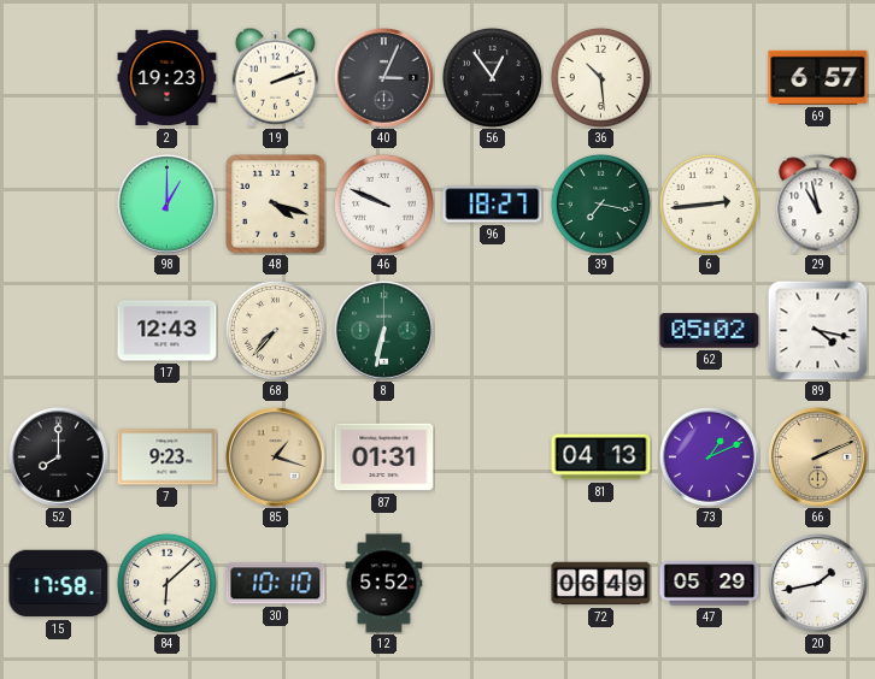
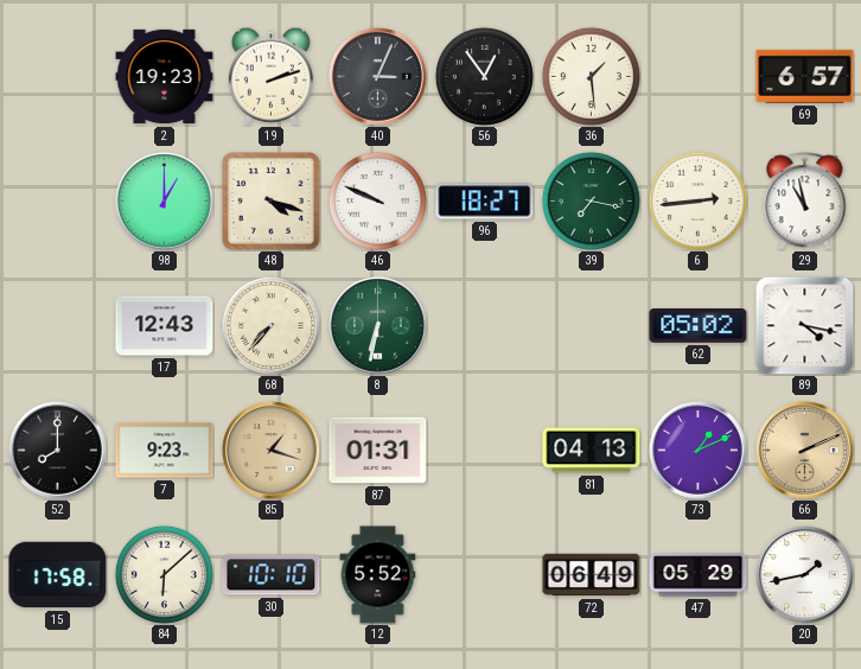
36: 10:29 -> 1:29
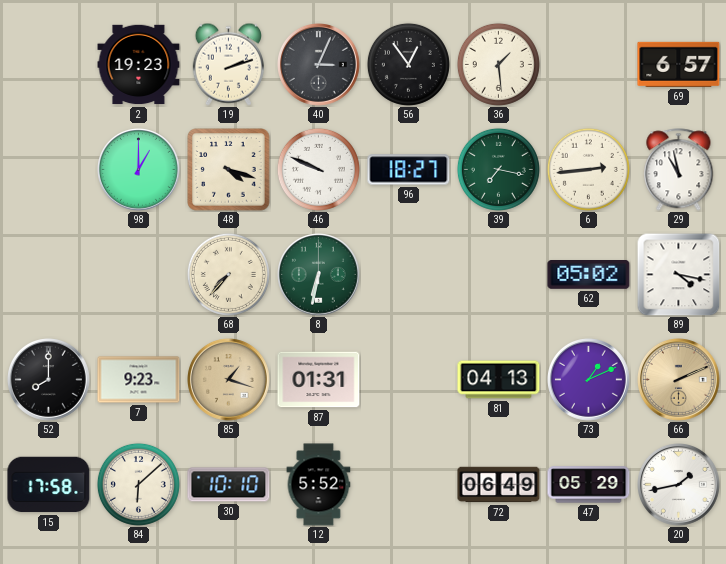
17: 12:43 -> none
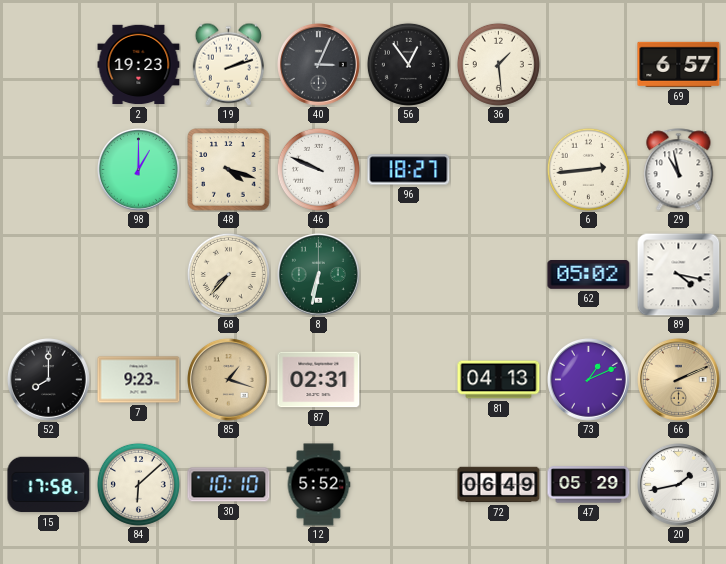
39: 7:17 -> none
87: 01:31 -> 02:31
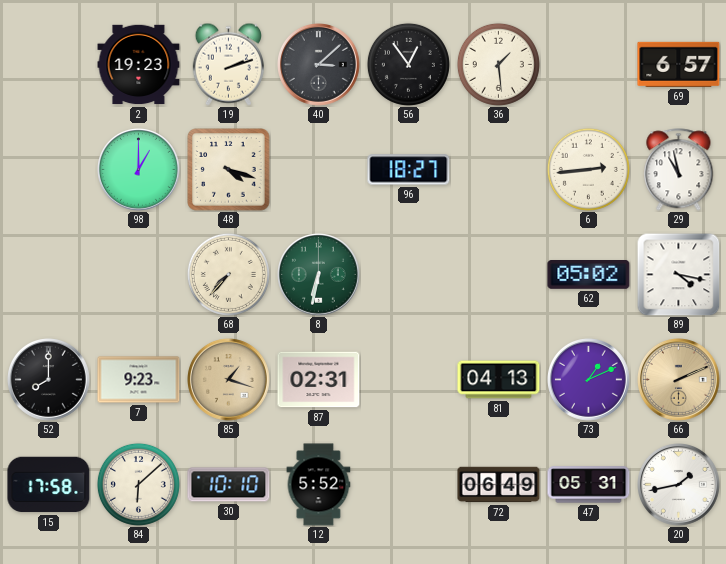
40: 3:04 -> 3:08
46: 9:49 -> none
47: 05:29 -> 05:31
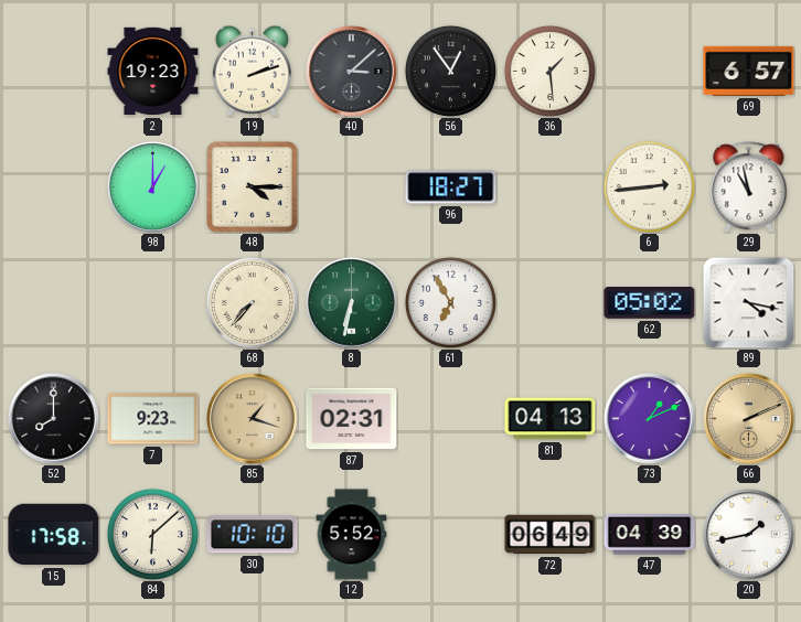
48: 4:18 -> 4:15
61: none -> 6:55
47: 05:31 -> 04:39
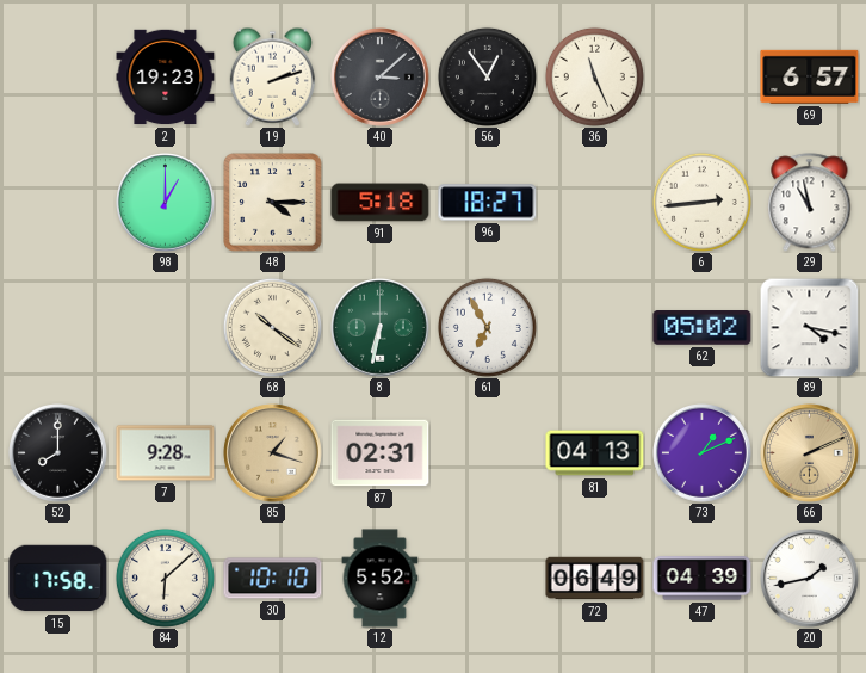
36: 1:29 -> 11:26
91: none -> 5:18
68: 7:37 -> 10:21
7: 9:23 -> 9:28
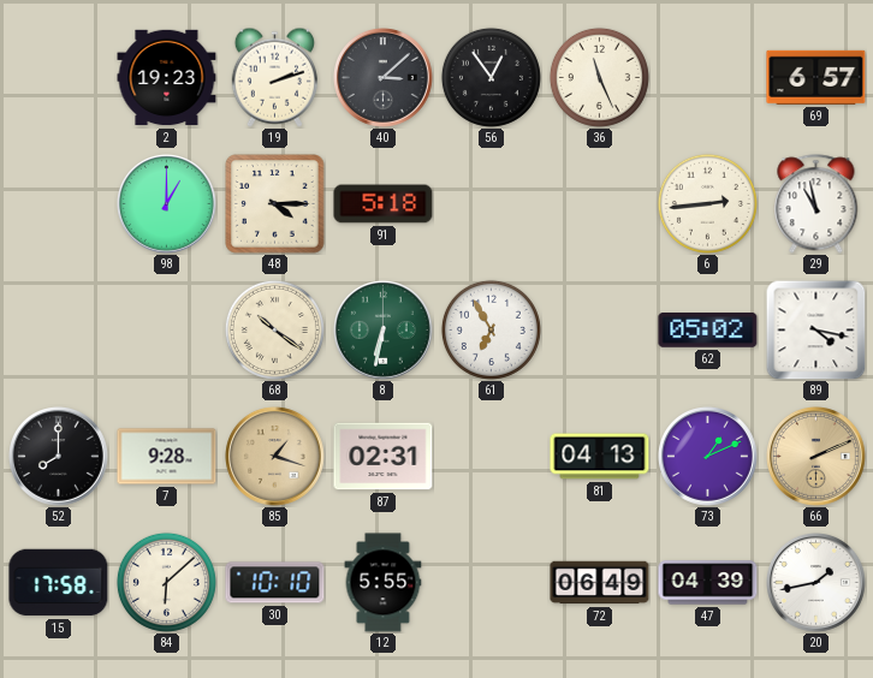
96: 18:27 -> none
12: 5:52 -> 5:55
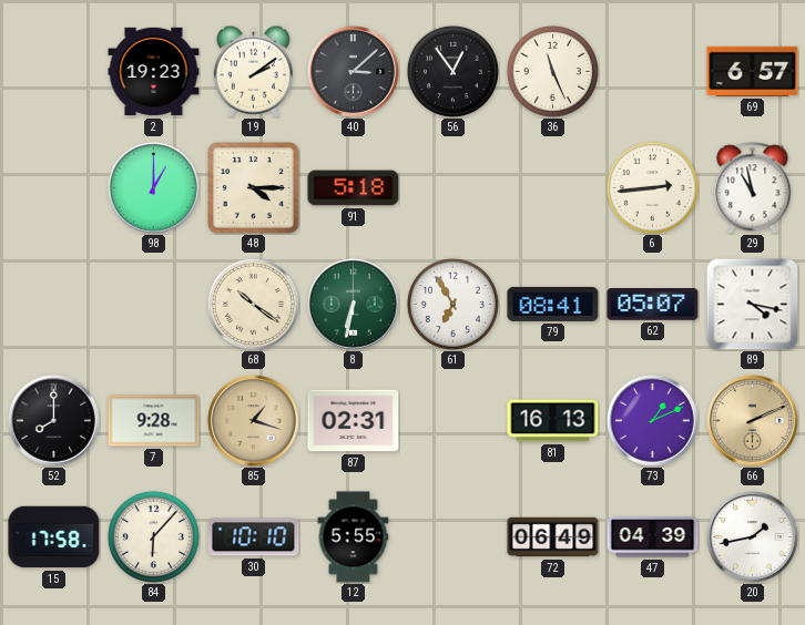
19: 2:12 -> 2:09
79: none -> 08:41
62: 05:02 -> 05:07
81: 04:13 -> 16:13
84: 6:08 -> 6:07
